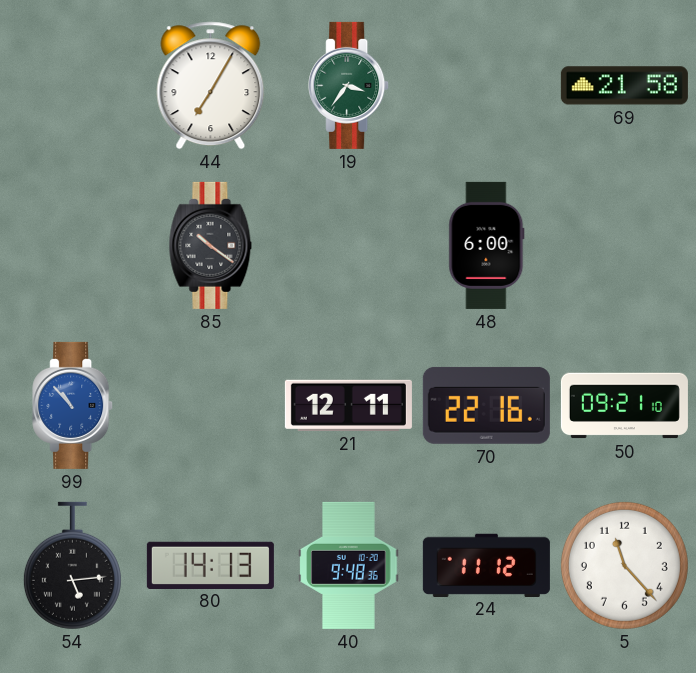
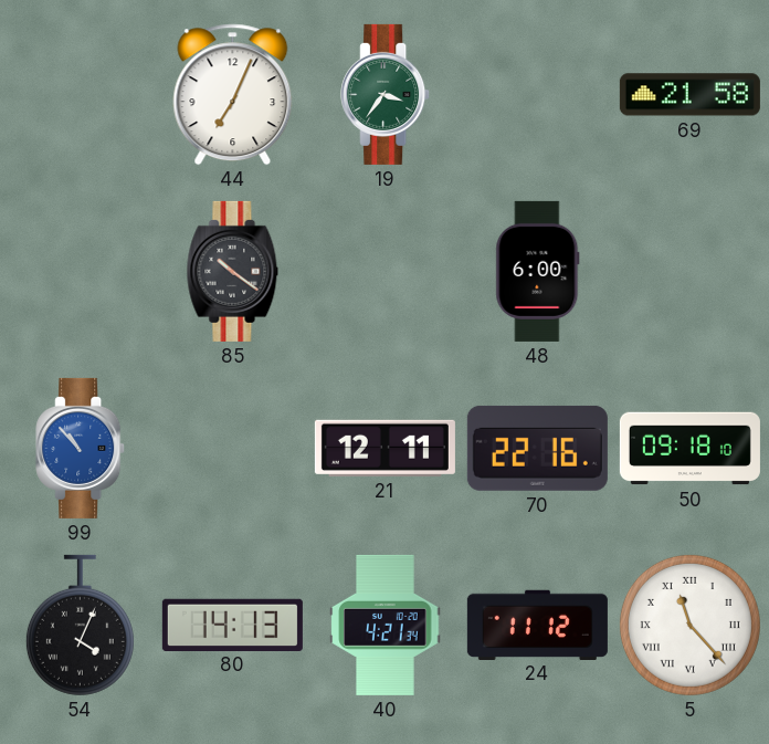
44: 7:05 -> 7:04
50: 09:21 -> 09:18
54: 5:14 -> 4:04
40: 9:48 -> 4:21
5 numerals: Arabic -> Roman
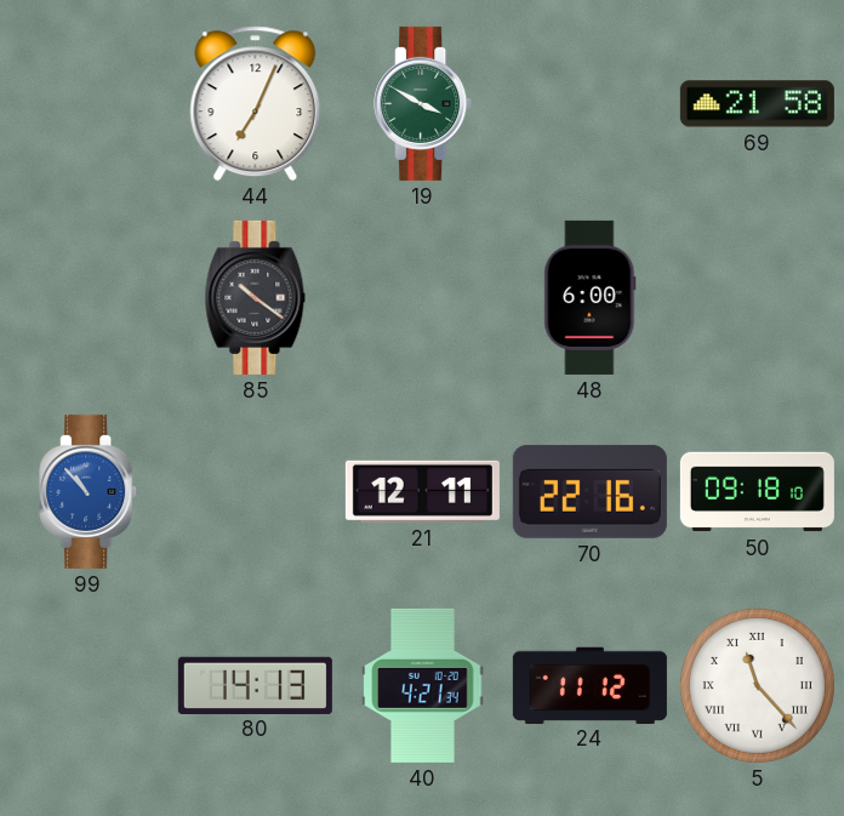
19: 3:36 -> 3:50
54: 4:04 -> none
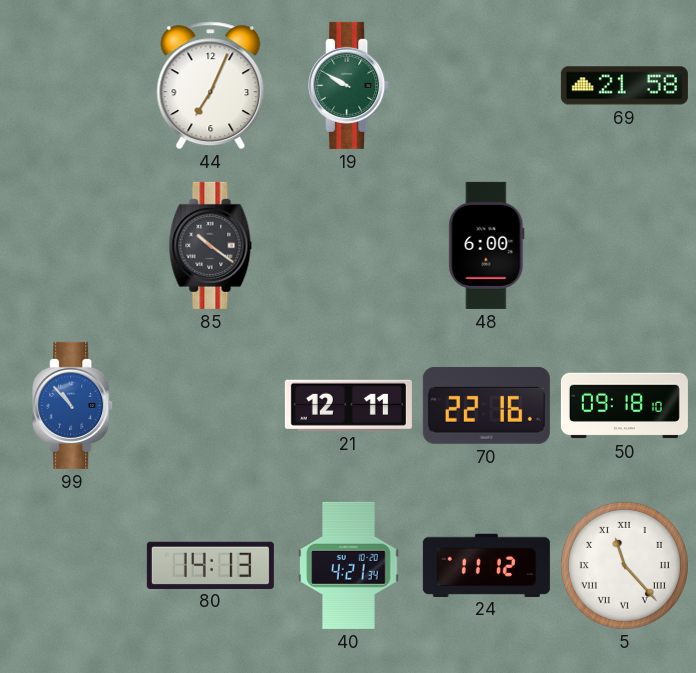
19: 3:50 -> 9:50
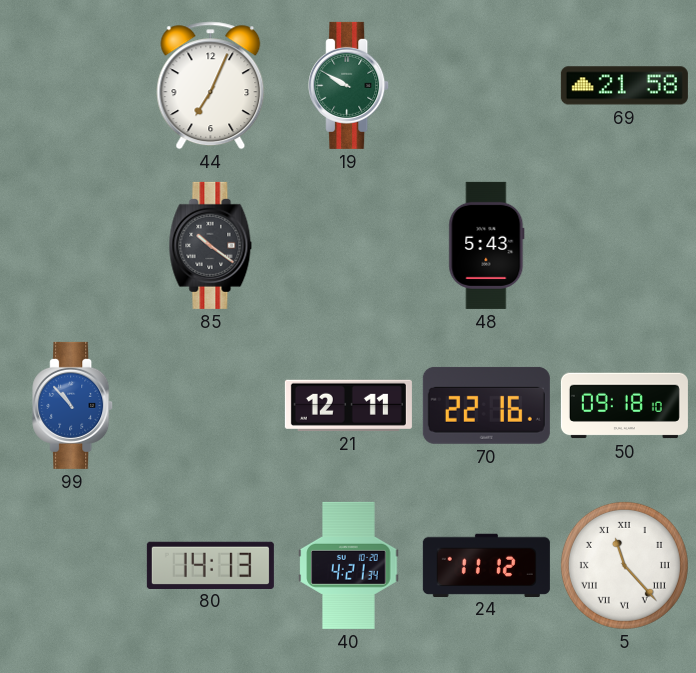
48: 6:00 -> 5:43
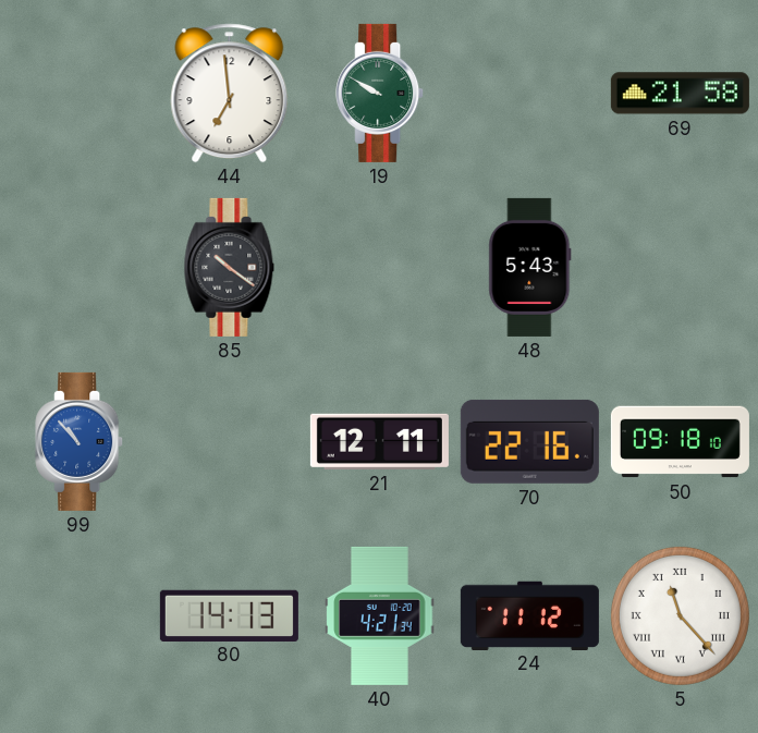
44: 7:04 -> 6:59
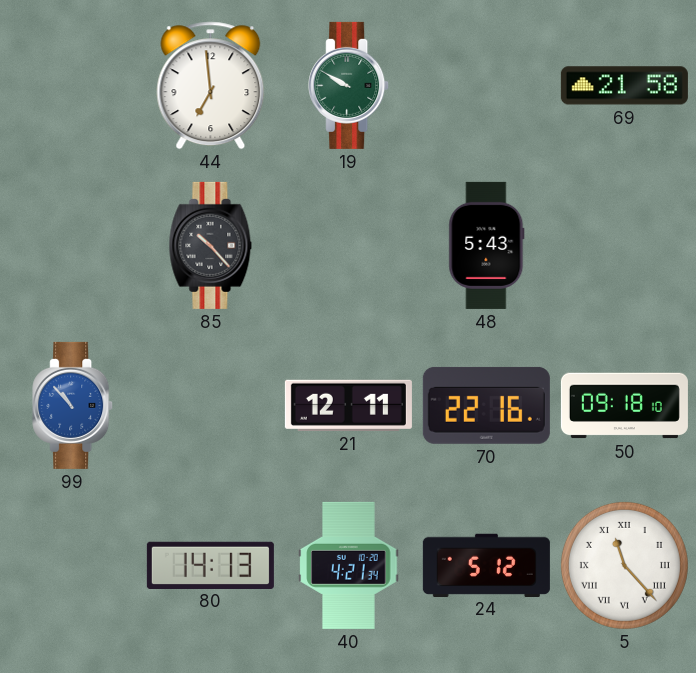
85: 10:21 -> 10:23
24: 11:12 -> 5:12
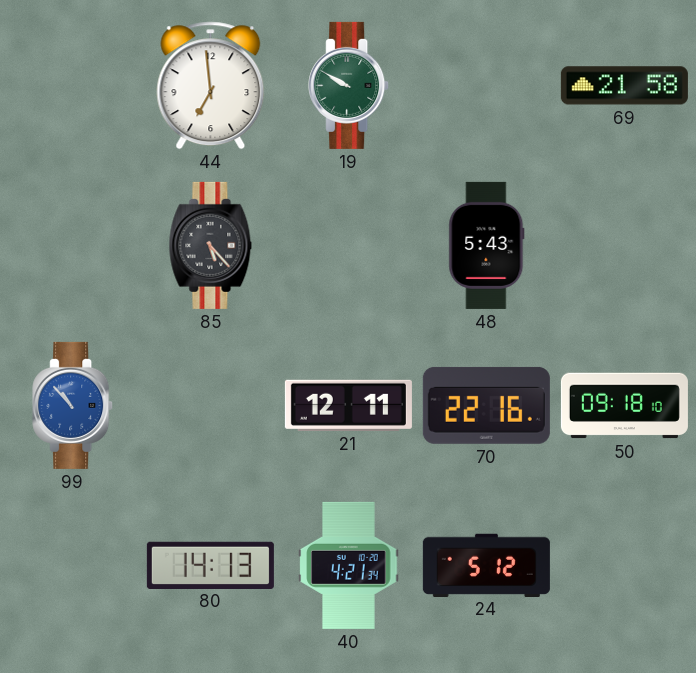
85: 10:23 -> 5:23
5: 11:23 -> none
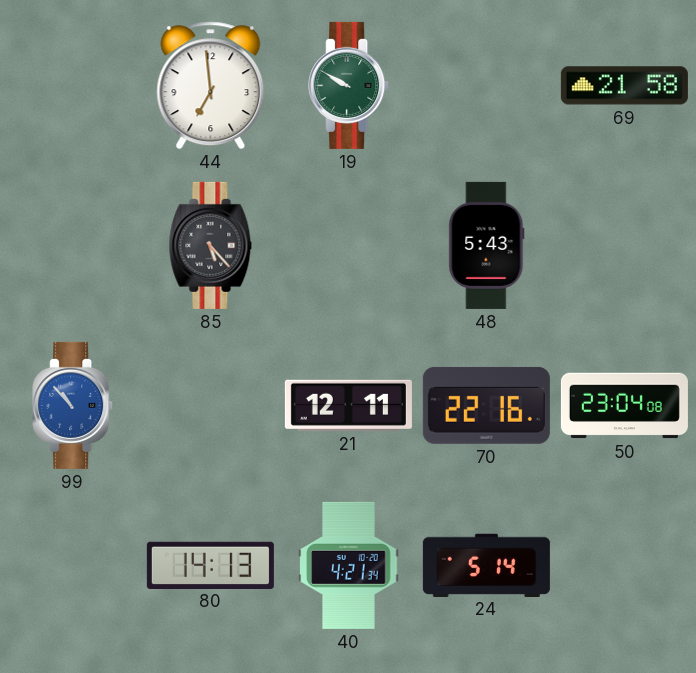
50: 09:18 -> 23:04
24: 5:12 -> 5:14
